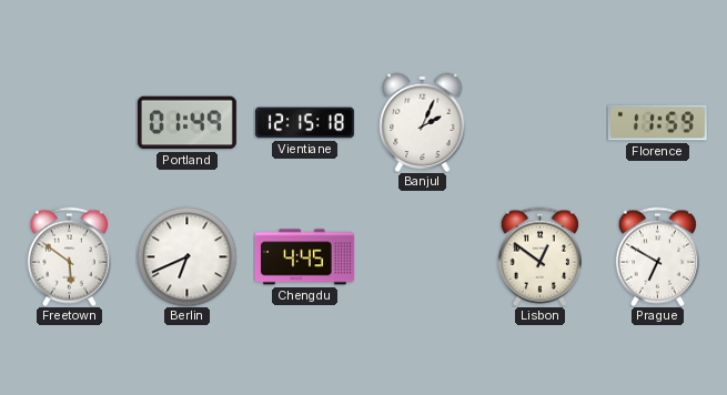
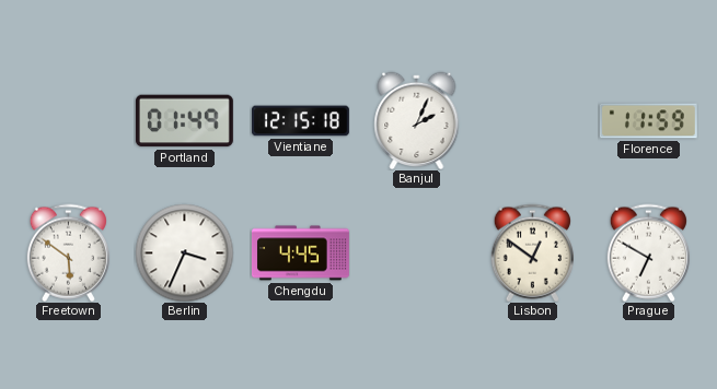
Berlin: 6:41 -> 3:34
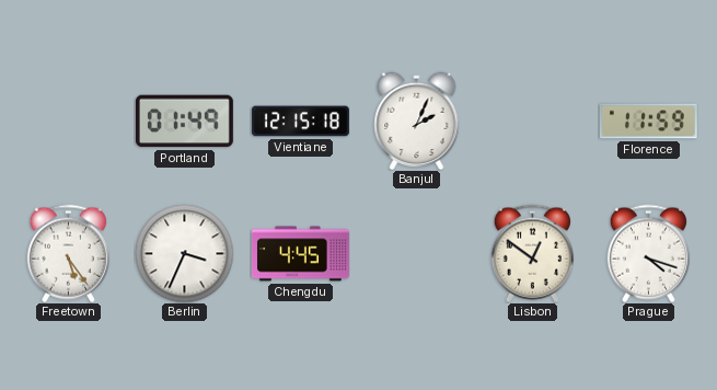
Freetown: 5:51 -> 5:24
Prague: 6:50 -> 4:18
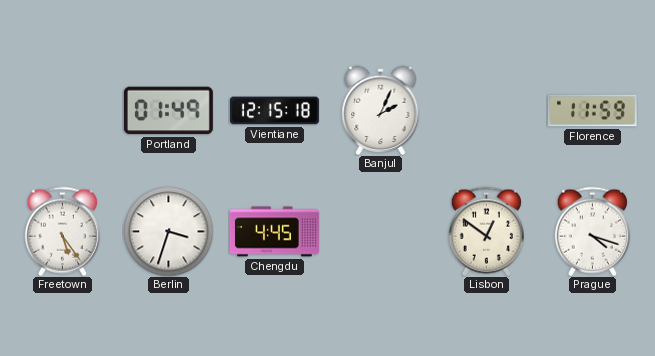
Berlin: 3:34 -> 3:33
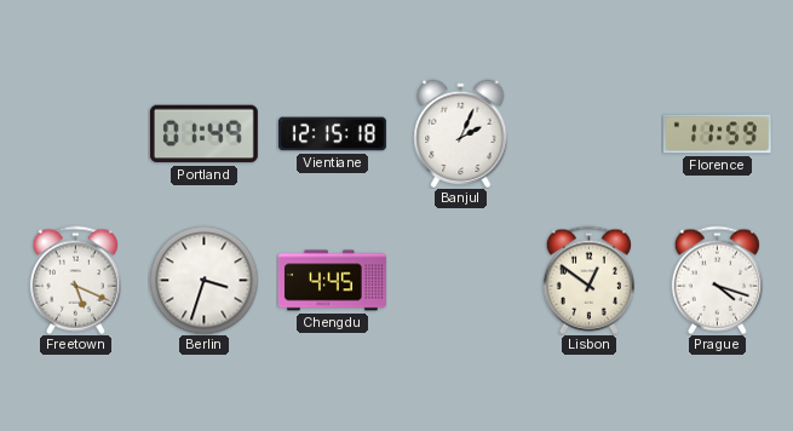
Freetown: 5:24 -> 5:19
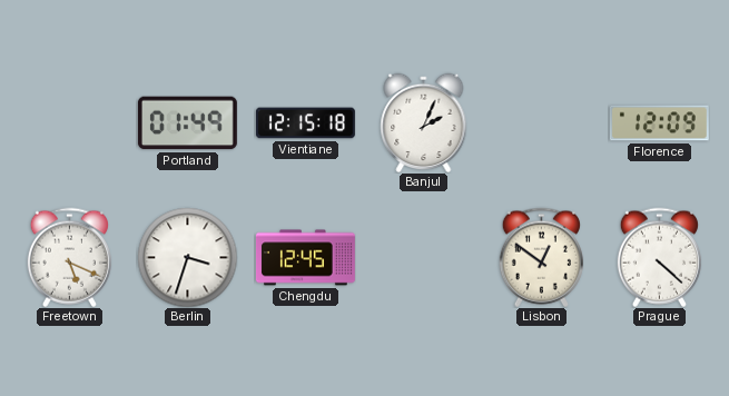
Florence: 11:59 -> 12:09
Chengdu: 4:45 -> 12:45
Prague: 4:18 -> 4:22
